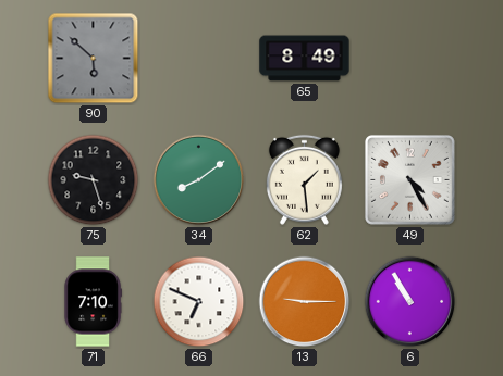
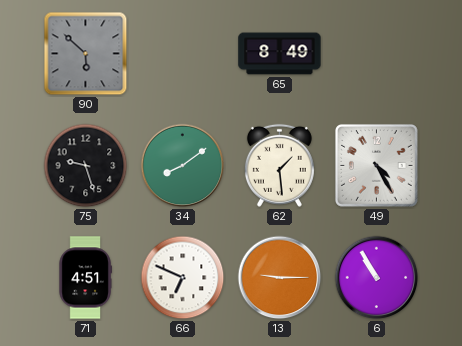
71: 7:10 -> 4:51
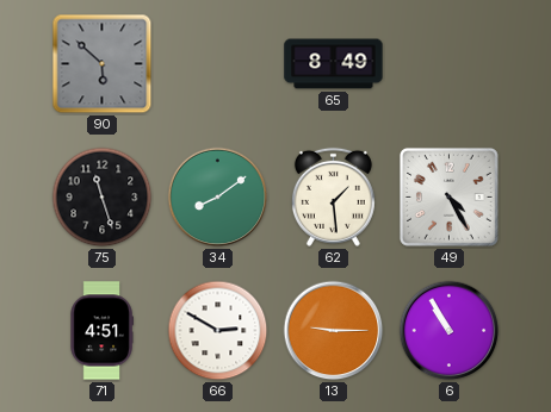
75: 9:27 -> 11:27
66: 6:49 -> 2:50
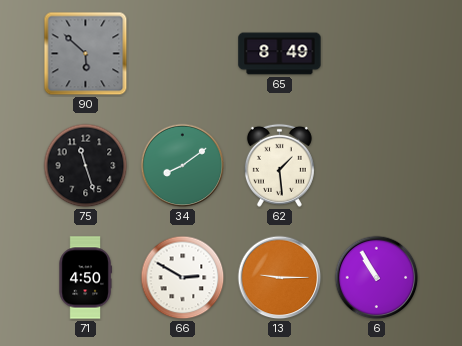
49: 4:25 -> none
71: 4:51 -> 4:50
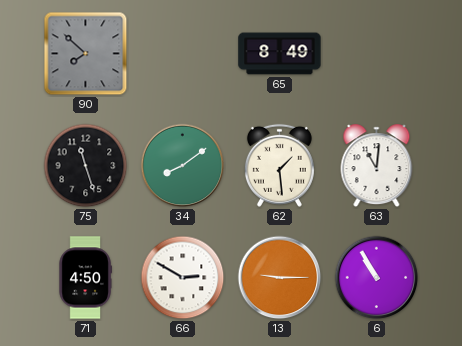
90: 5:52 -> 7:52
63: none -> 11:01
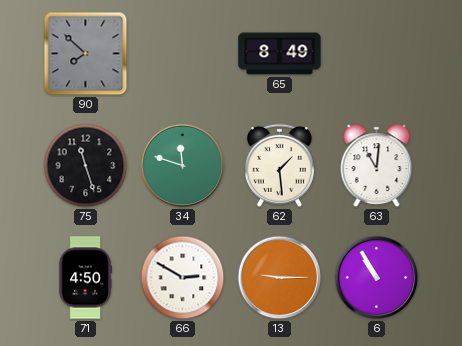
34: 8:09 -> 11:48
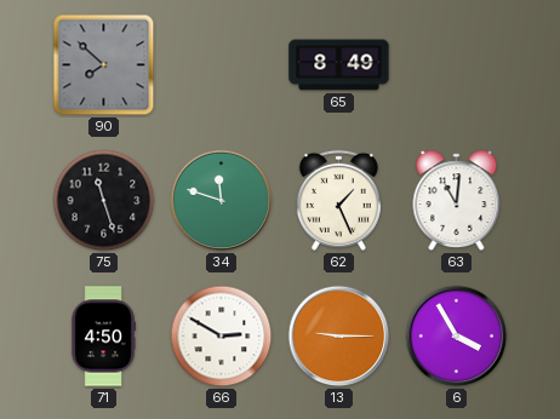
62: 1:29 -> 1:26
6: 10:55 -> 3:55
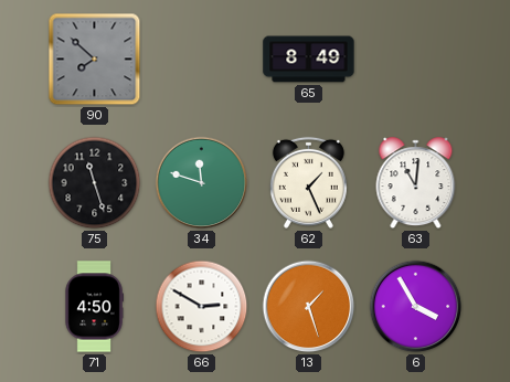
13: 9:15 -> 1:27
